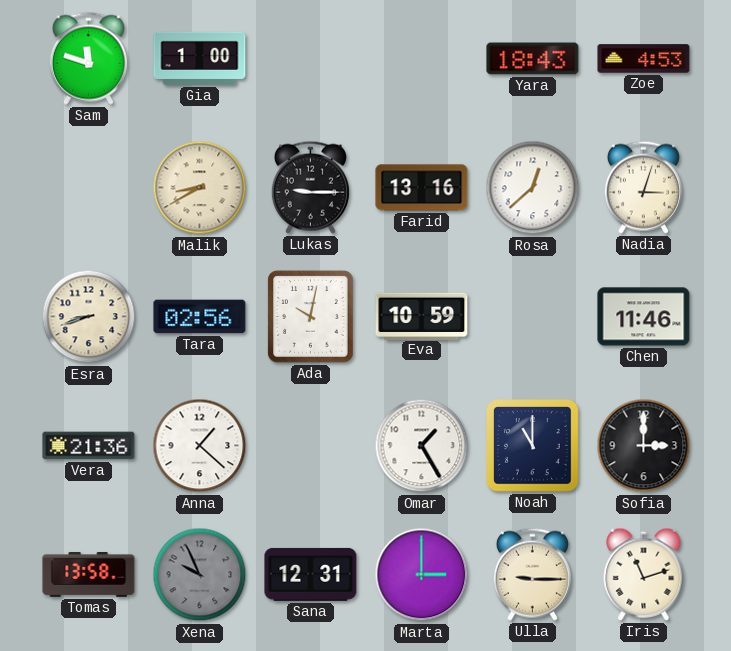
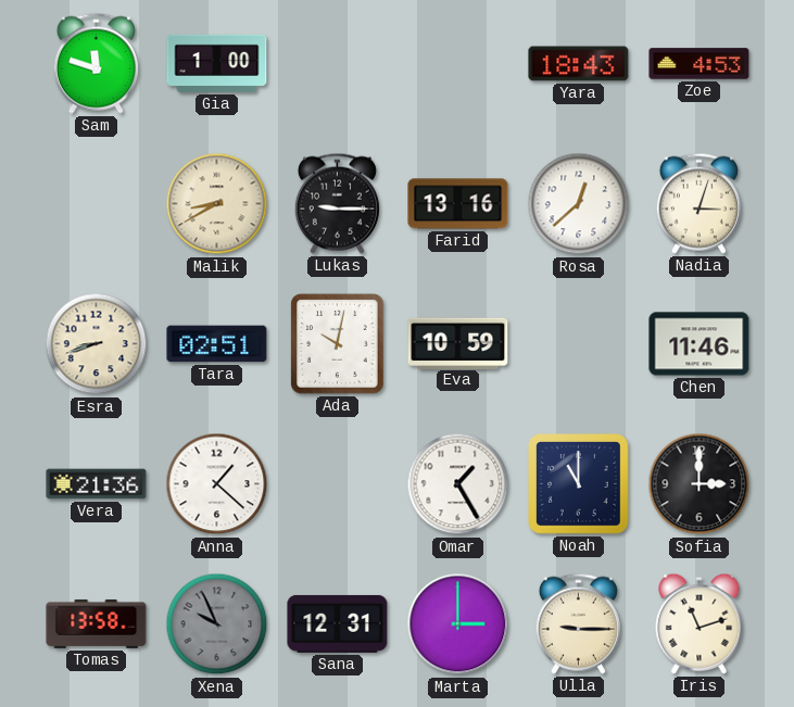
Tara: 02:56 -> 02:51
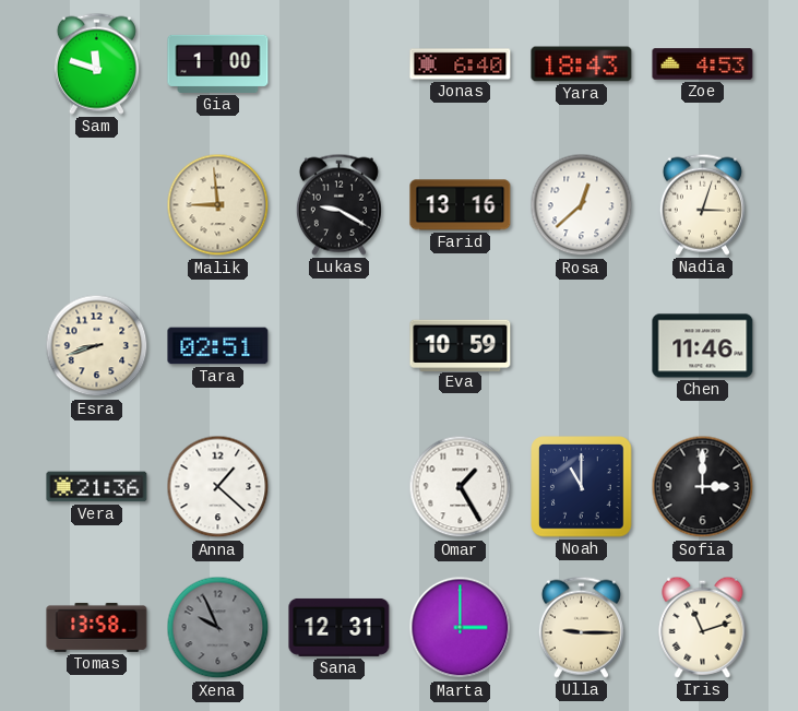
Jonas: none -> 6:40
Malik: 8:40 -> 8:59
Lukas: 9:15 -> 9:20
Ada: 10:02 -> none
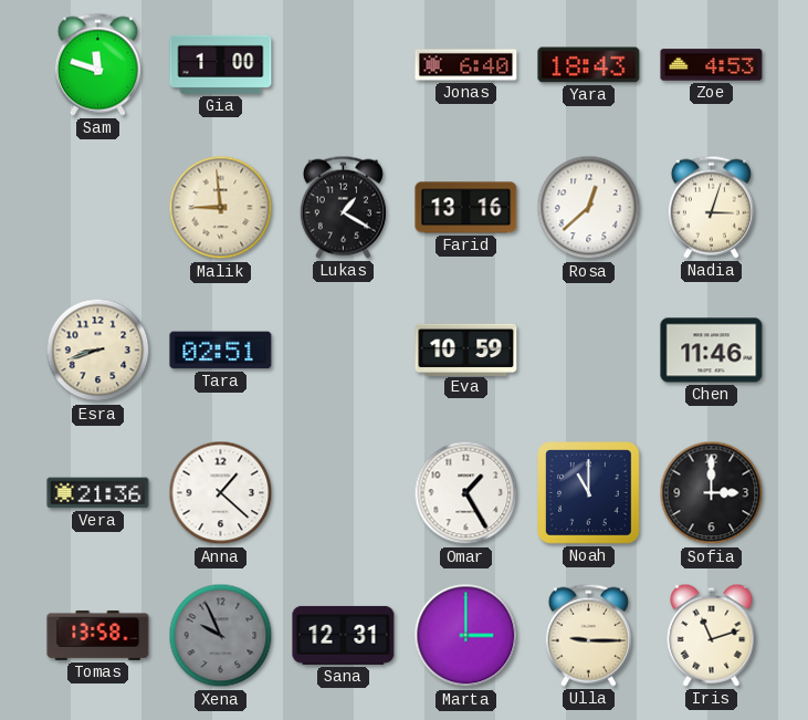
Lukas: 9:20 -> 1:20
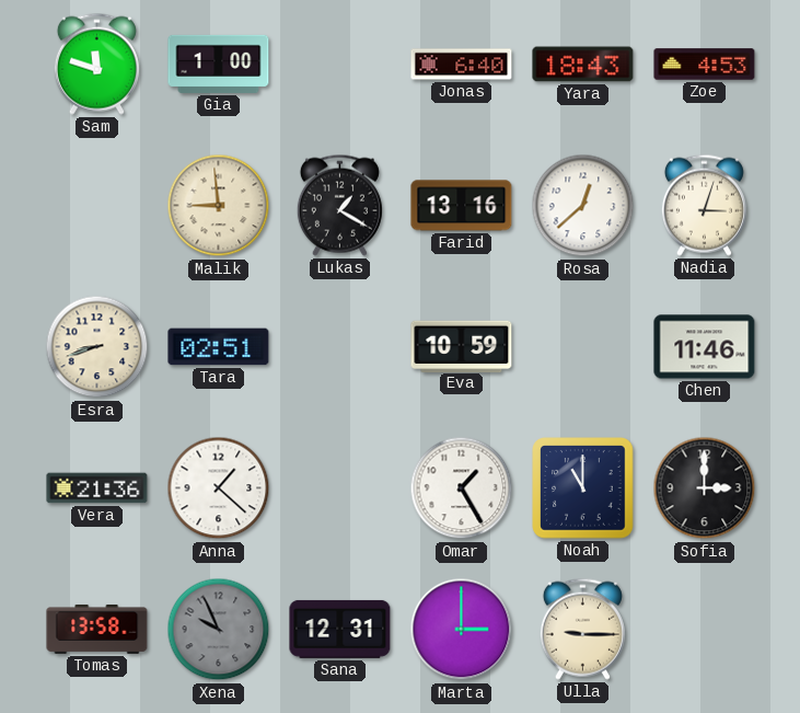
Iris: 11:12 -> none
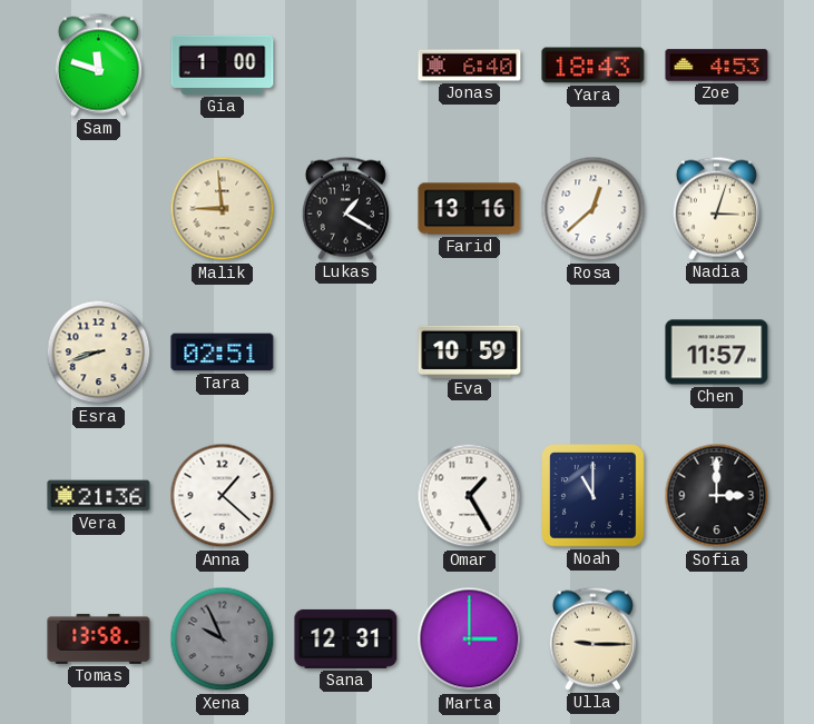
Chen: 11:46 -> 11:57
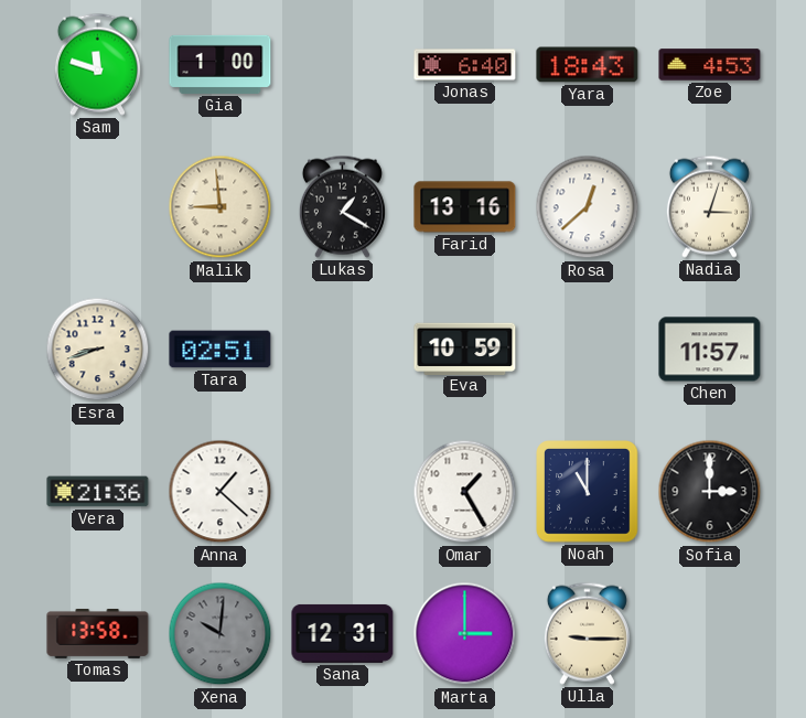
Xena: 9:56 -> 10:01
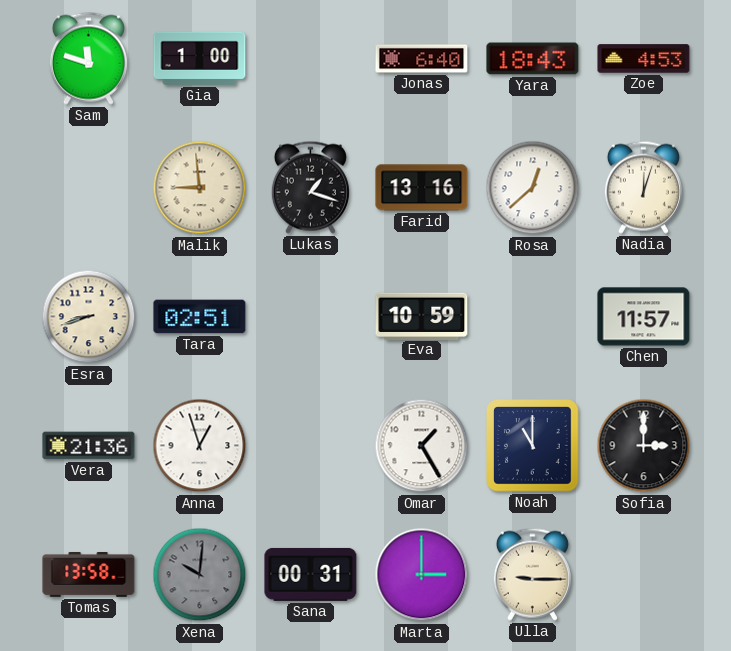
Lukas: 1:20 -> 1:18
Nadia: 3:03 -> 12:03
Anna: 1:22 -> 12:57
Sana: 12:31 -> 00:31
